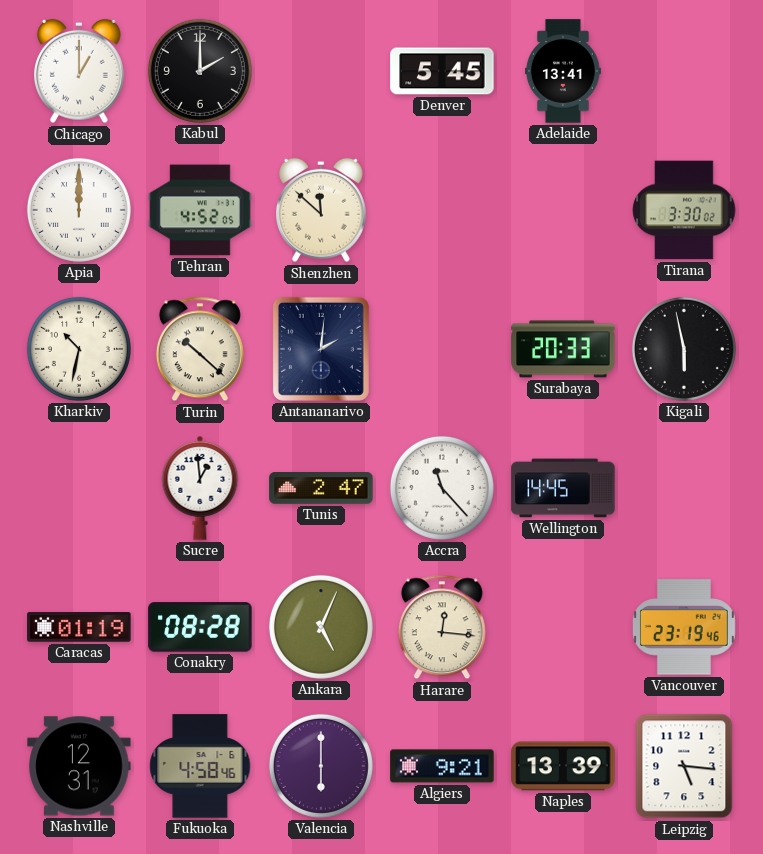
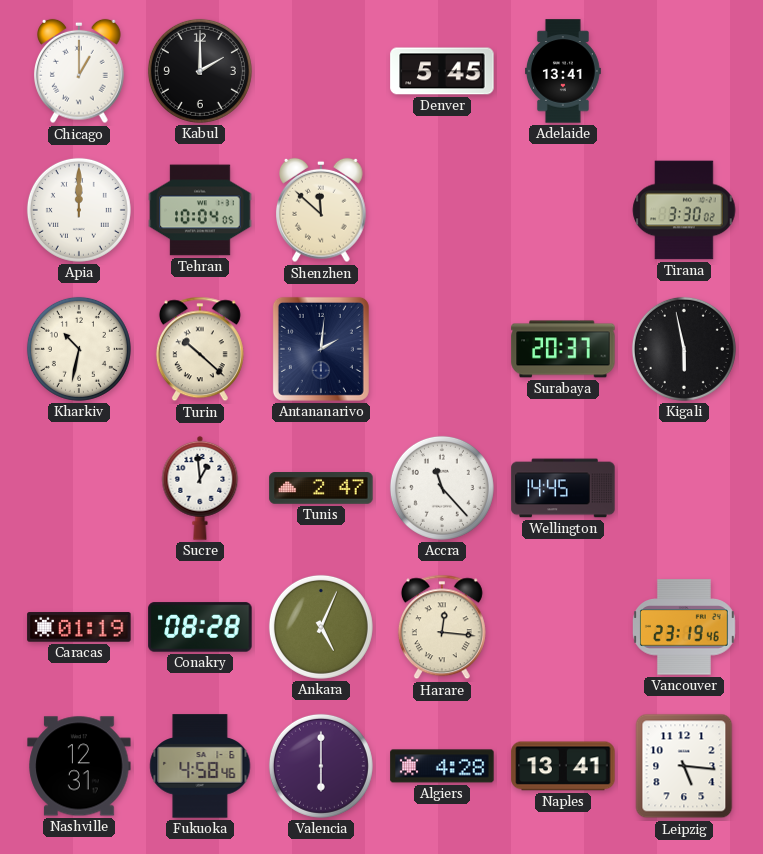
Tehran: 4:52 -> 10:04
Surabaya: 20:33 -> 20:37
Algiers: 9:21 -> 4:28
Naples: 13:39 -> 13:41
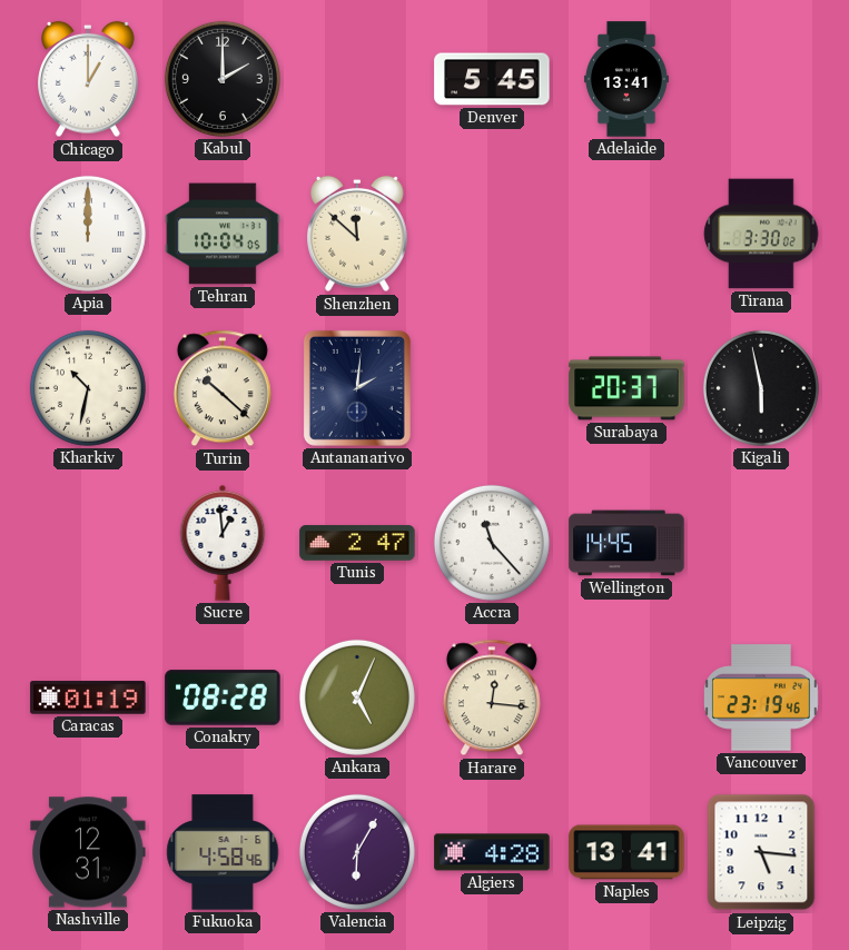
Valencia: 6:00 -> 6:05
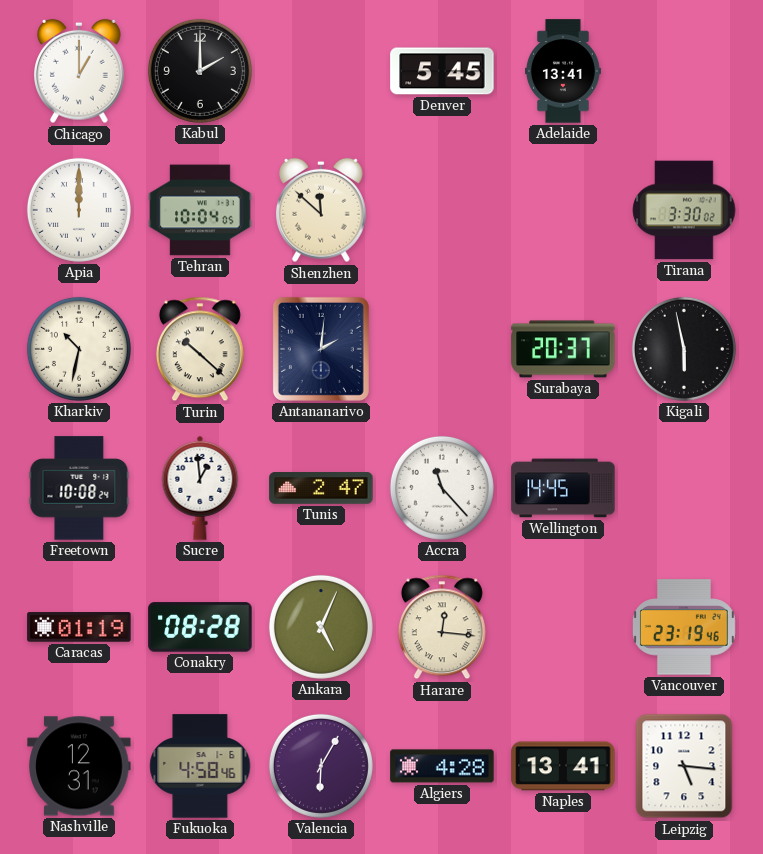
Freetown: none -> 10:08
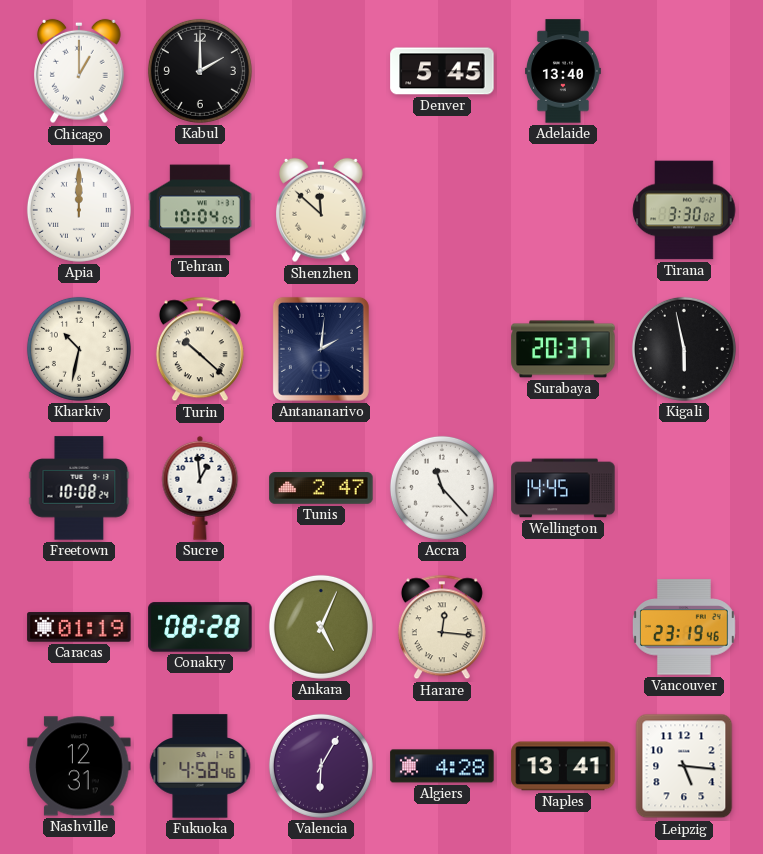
Adelaide: 13:41 -> 13:40
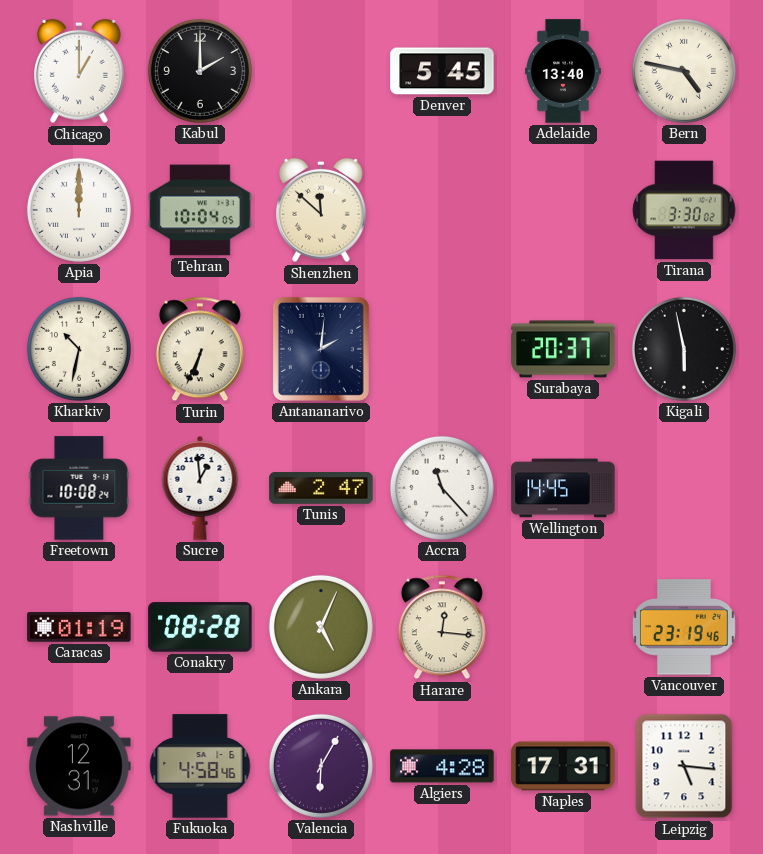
Bern: none -> 4:47
Turin: 10:22 -> 6:34
Naples: 13:41 -> 17:31
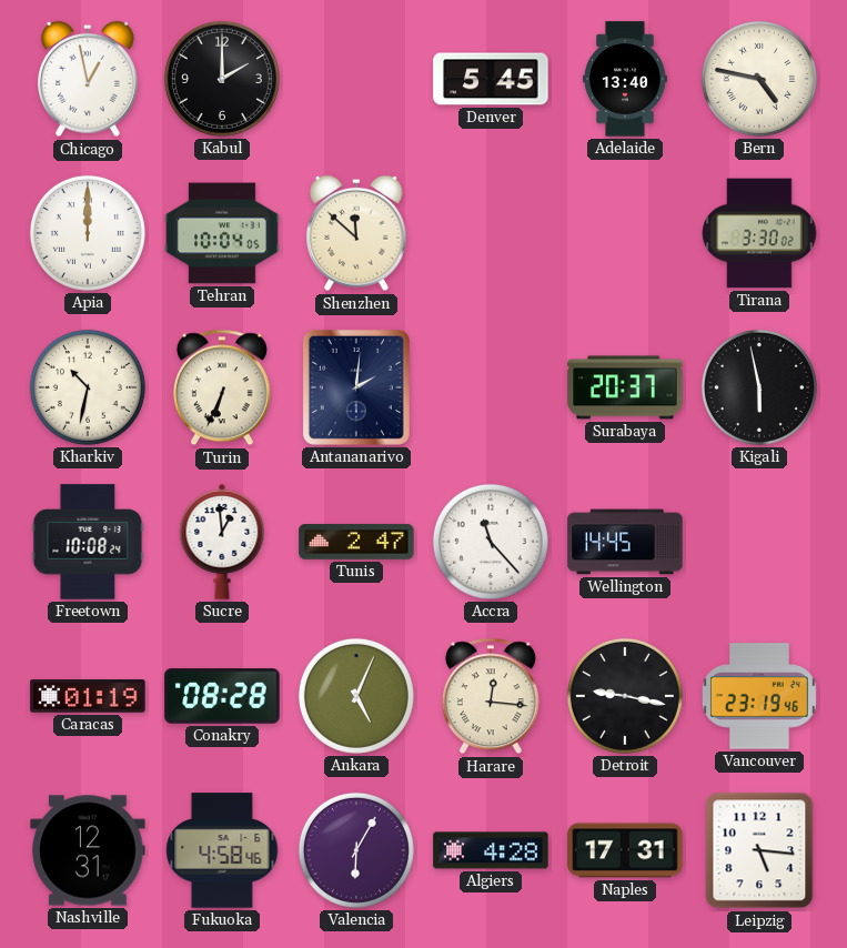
Chicago: 1:00 -> 12:58
Detroit: none -> 9:17
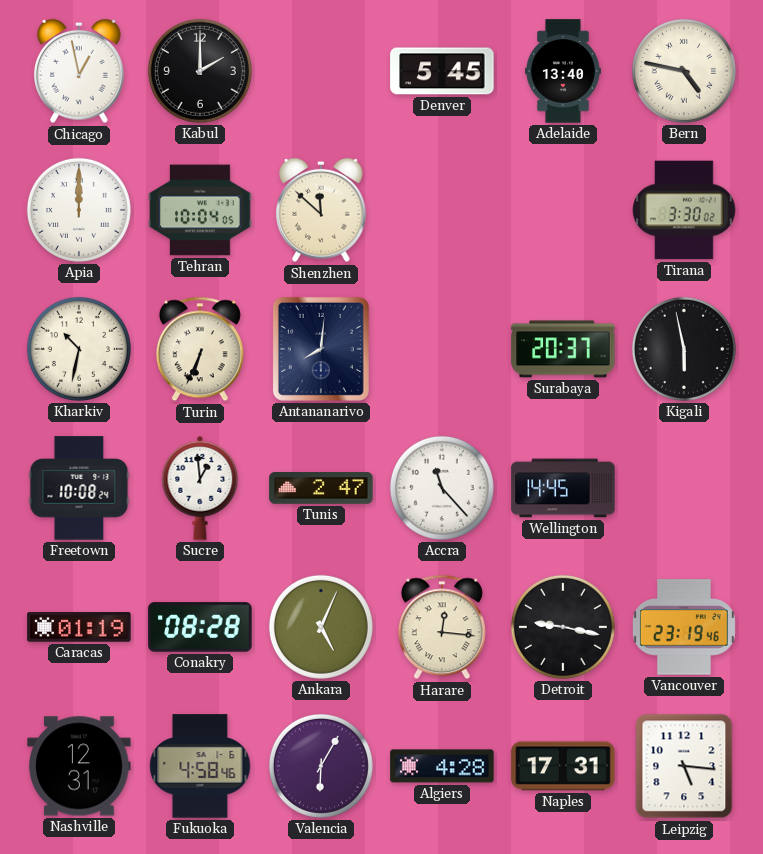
Antananarivo: 2:01 -> 8:01
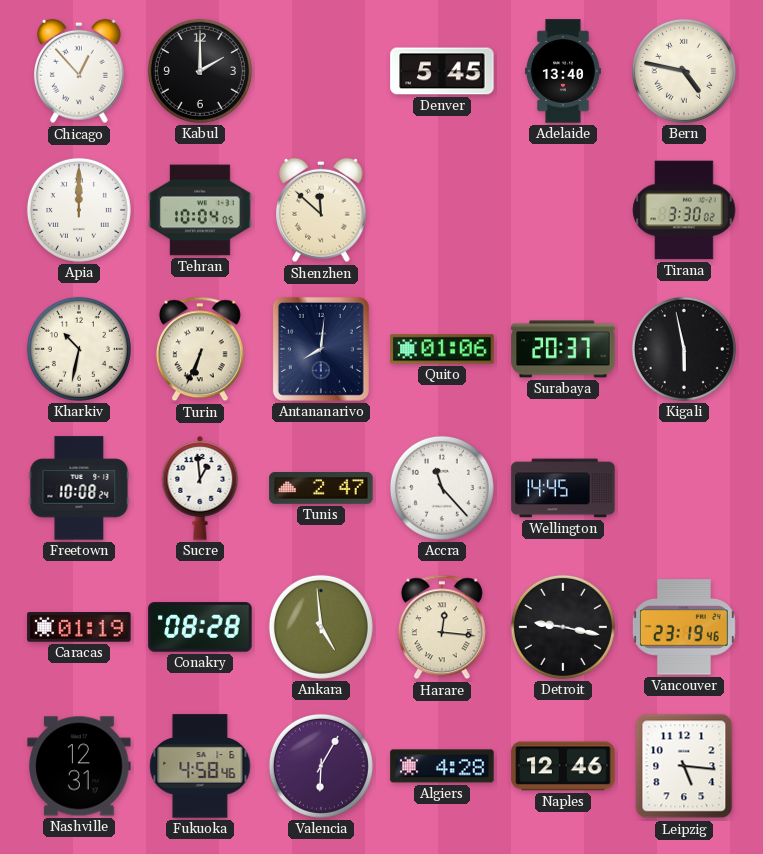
Chicago: 12:58 -> 12:53
Quito: none -> 01:06
Ankara: 5:04 -> 4:59
Naples: 17:31 -> 12:46
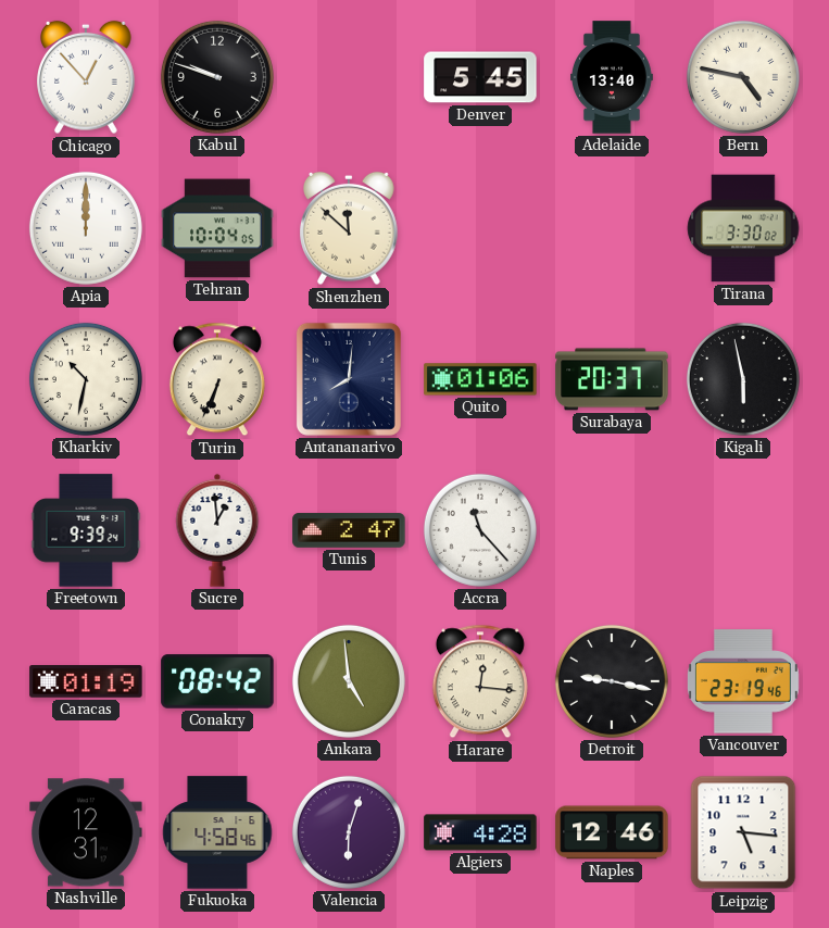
Kabul: 2:00 -> 9:48
Freetown: 10:08 -> 9:39
Wellington: 14:45 -> none
Conakry: 08:28 -> 08:42
Valencia: 6:05 -> 6:03
